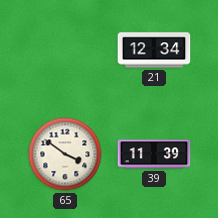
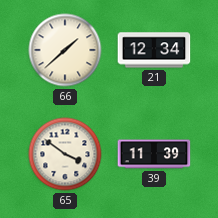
66: none -> 1:38
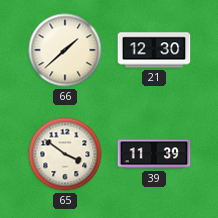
21: 12:34 -> 12:30
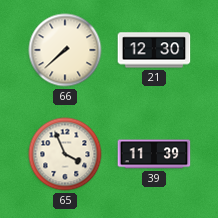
66: 1:38 -> 7:38
65: 3:51 -> 3:56
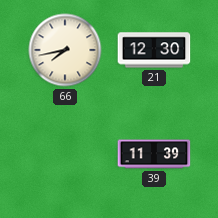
66: 7:38 -> 7:43
65: 3:56 -> none
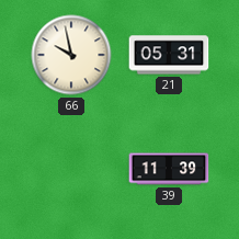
66: 7:43 -> 9:58
21: 12:30 -> 05:31
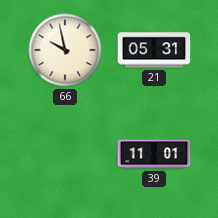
39: 11:39 -> 11:01
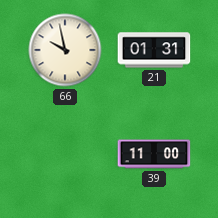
21: 05:31 -> 01:31
39: 11:01 -> 11:00
